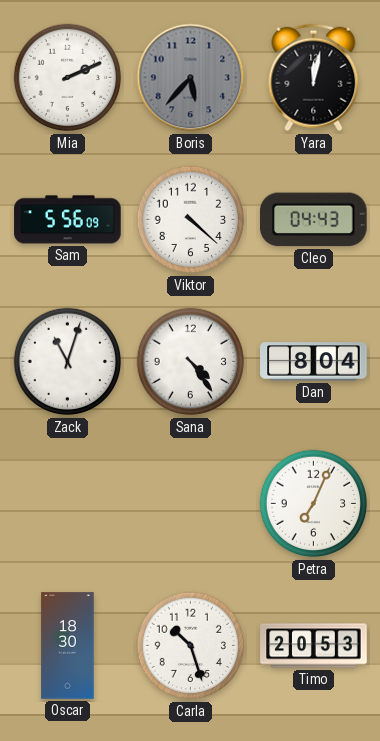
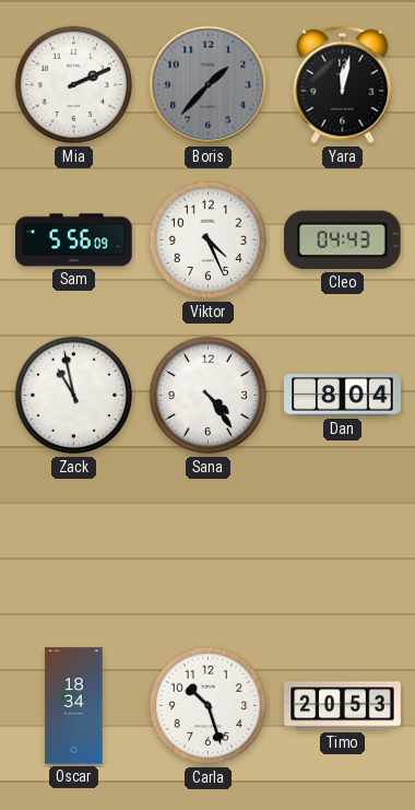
Boris: 5:37 -> 1:37
Viktor: 4:22 -> 4:26
Zack: 11:03 -> 10:58
Petra: 7:04 -> none
Oscar: 18:30 -> 18:34
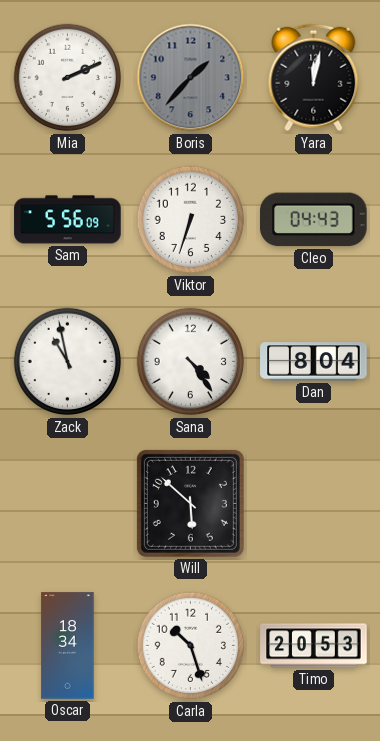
Viktor: 4:26 -> 6:33
Will: none -> 5:52
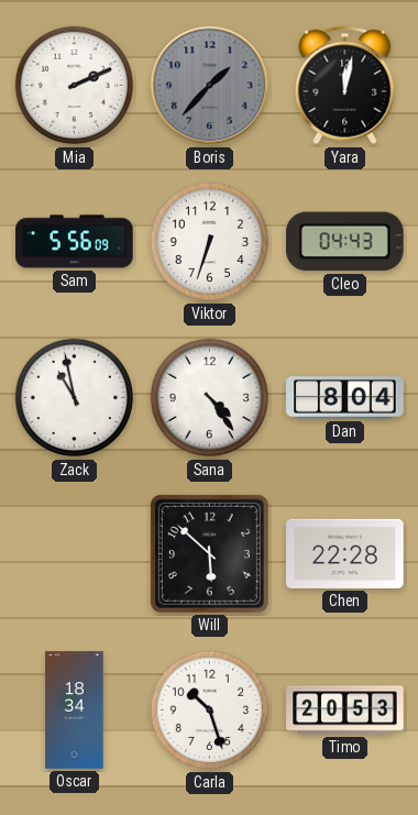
Chen: none -> 22:28
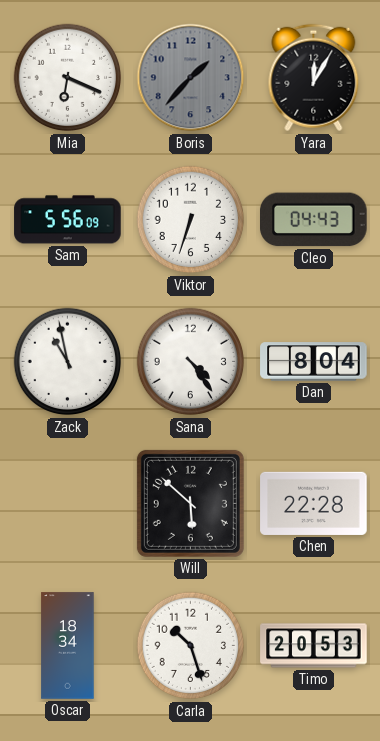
Mia: 2:11 -> 6:19
Yara: 12:02 -> 12:05
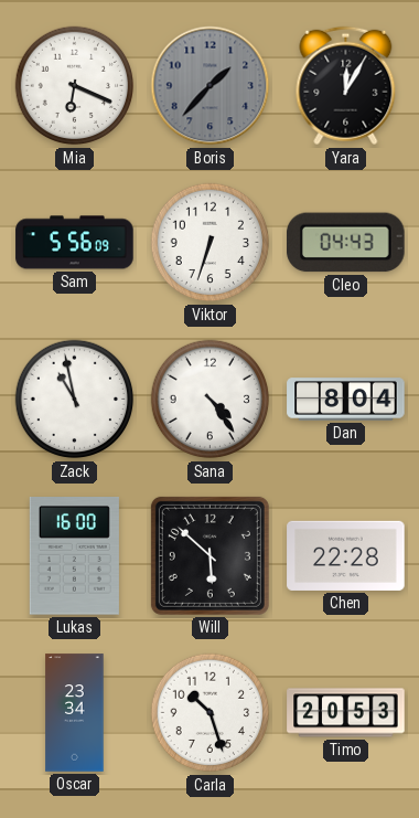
Lukas: none -> 16:00
Oscar: 18:34 -> 23:34
